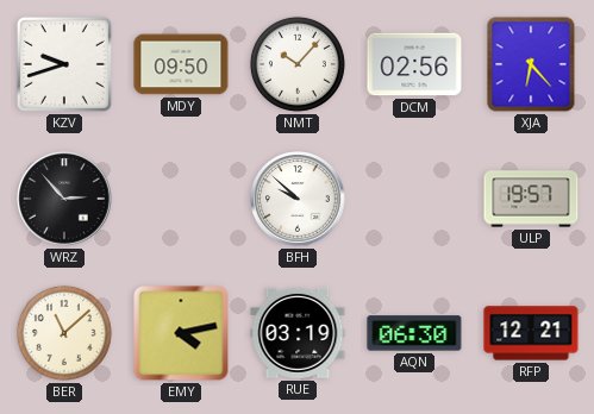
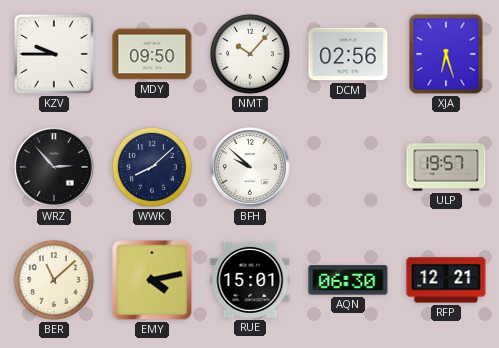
KZV: 9:42 -> 9:45
XJA: 6:23 -> 6:27
WWK: none -> 8:08
RUE: 03:19 -> 15:01
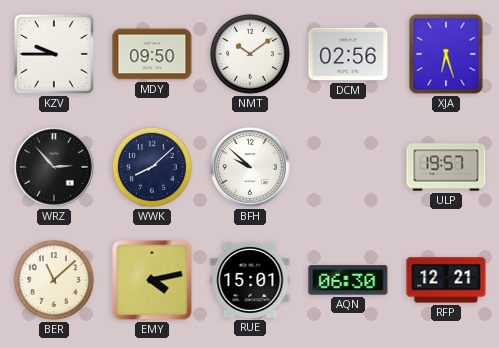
NMT: 10:07 -> 10:09
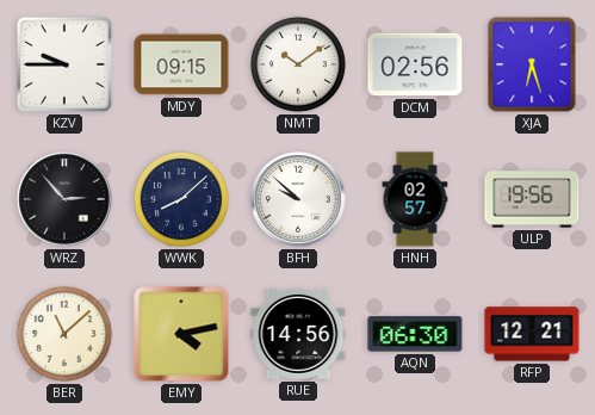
MDY: 09:50 -> 09:15
HNH: none -> 02:57
ULP: 19:57 -> 19:56
RUE: 15:01 -> 14:56
